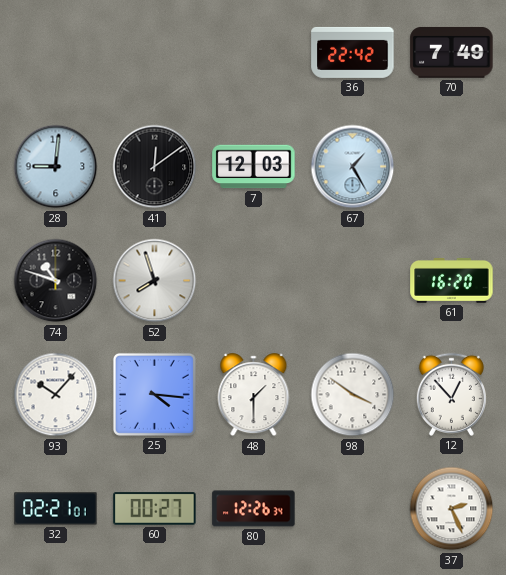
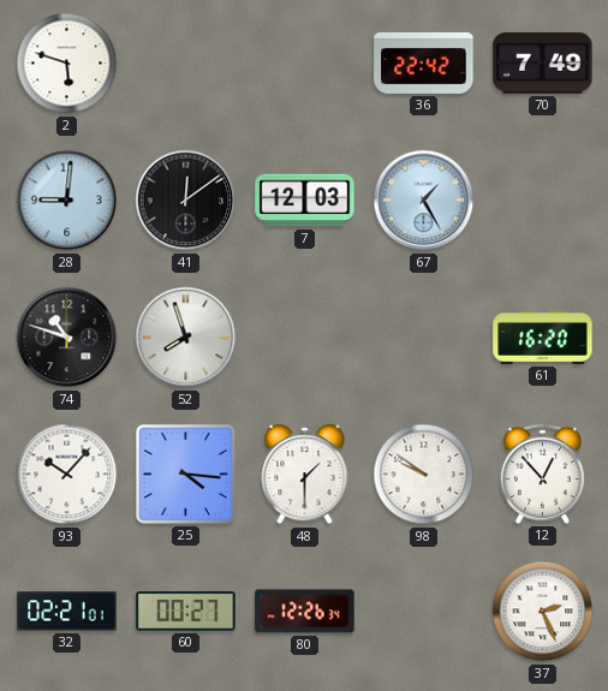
2: none -> 5:48
98: 3:51 -> 9:51
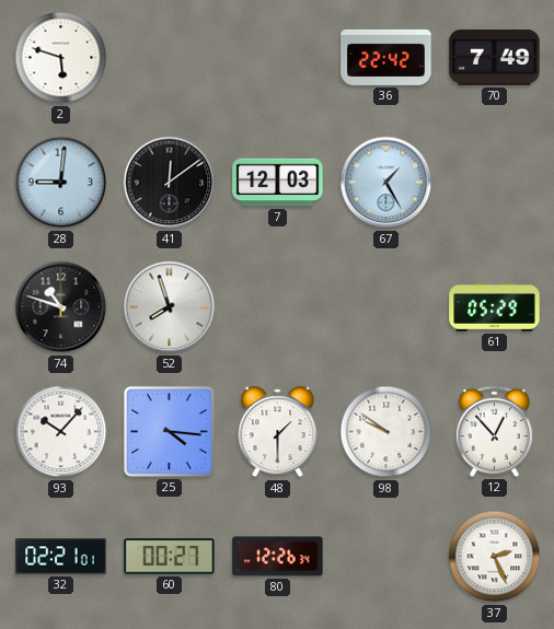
61: 16:20 -> 05:29
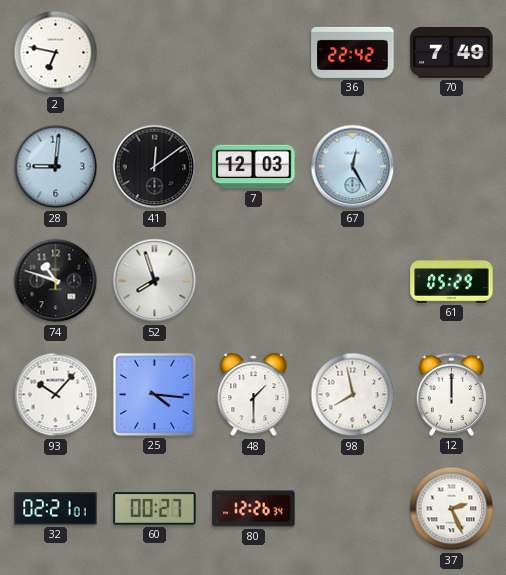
2: 5:48 -> 6:47
67: 1:25 -> 12:25
98: 9:51 -> 7:58
12: 12:53 -> 12:00
